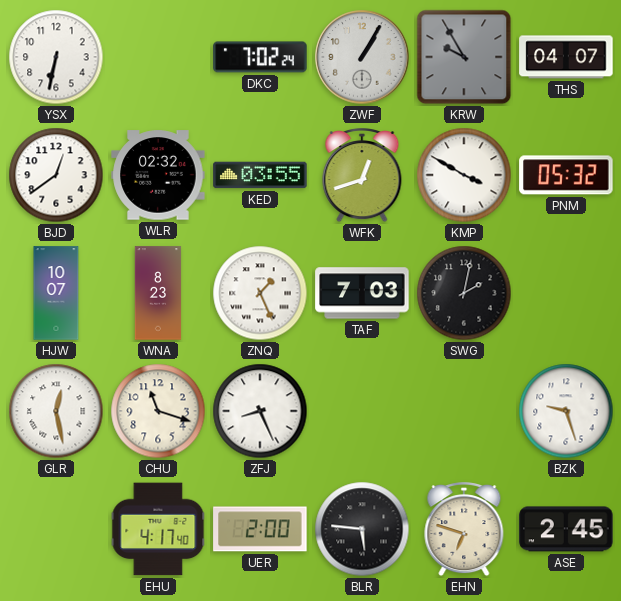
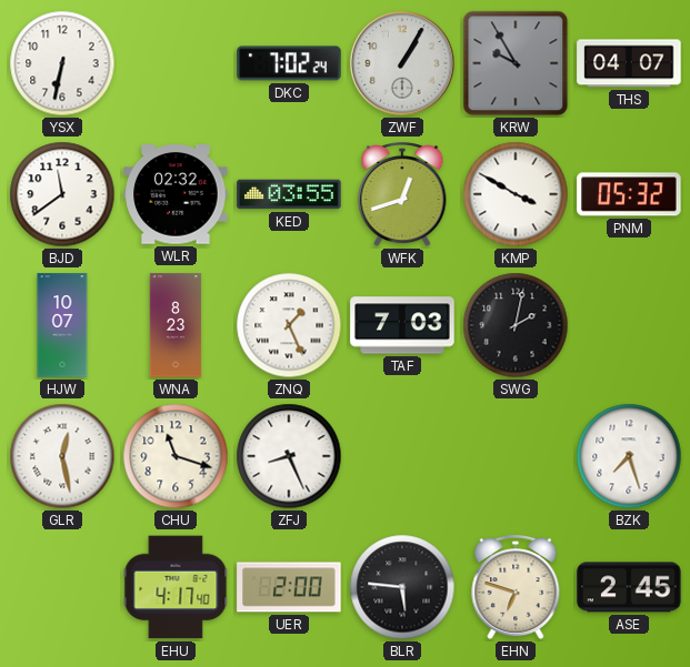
BJD: 12:39 -> 11:39
BZK: 9:27 -> 7:27
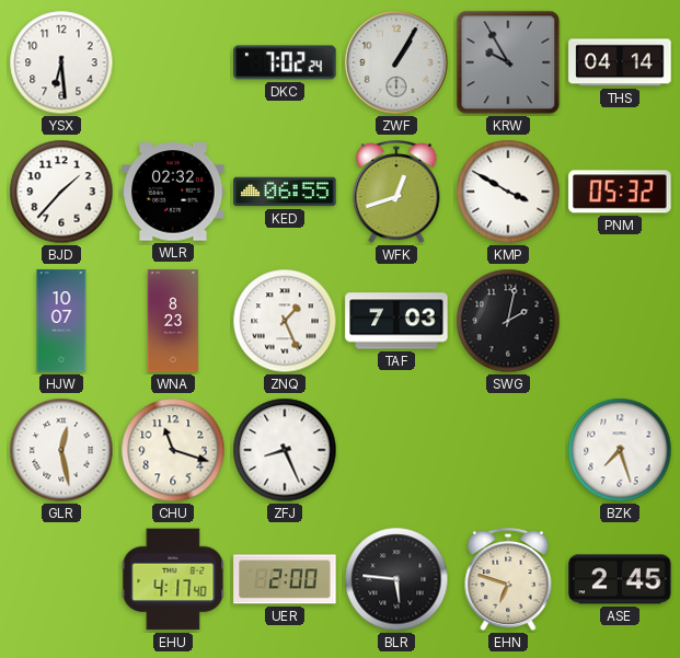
YSX: 6:32 -> 6:29
THS: 04:07 -> 04:14
BJD: 11:39 -> 1:37
KED: 03:55 -> 06:55
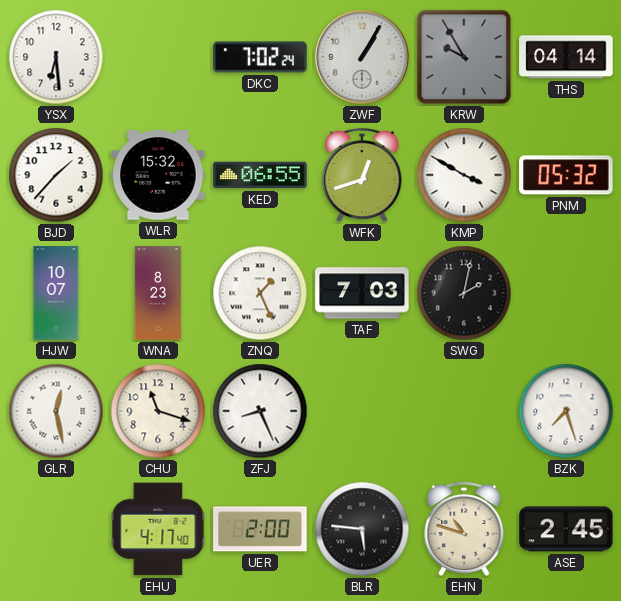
WLR: 02:32 -> 15:32
EHN: 6:48 -> 10:48
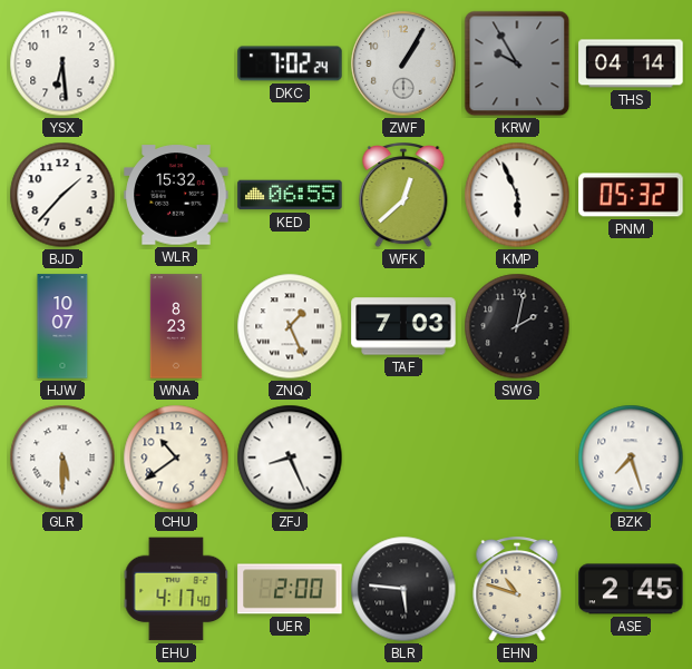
WFK: 12:42 -> 12:38
KMP: 3:50 -> 5:56
GLR: 12:28 -> 5:30
CHU: 11:18 -> 10:39
